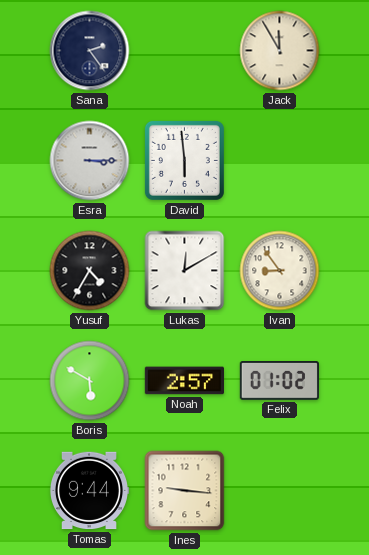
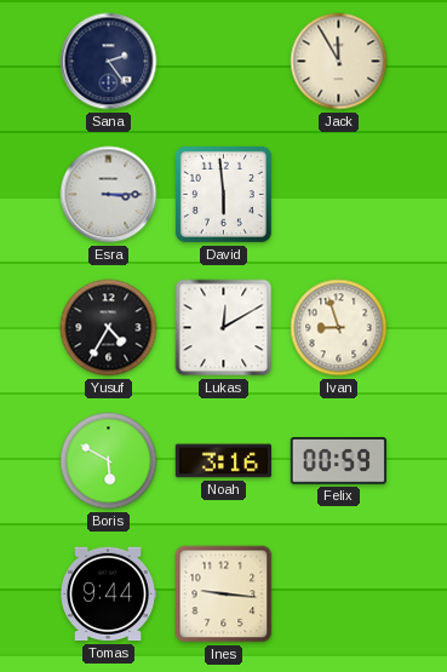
Ivan: 8:54 -> 8:57
Noah: 2:57 -> 3:16
Felix: 01:02 -> 00:59
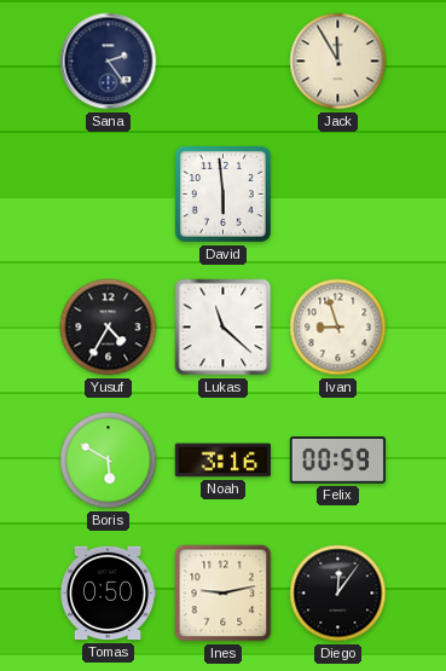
Esra: 3:15 -> none
Lukas: 12:10 -> 11:22
Tomas: 9:44 -> 0:50
Ines: 9:16 -> 9:13
Diego: none -> 12:06
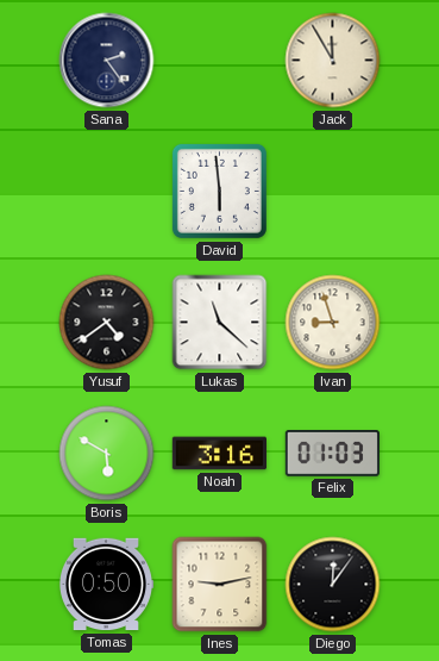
Yusuf: 4:35 -> 4:39
Felix: 00:59 -> 01:03
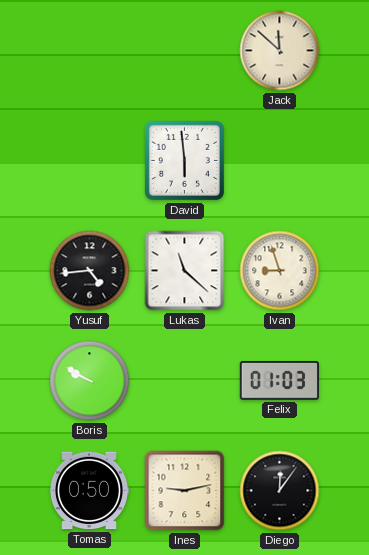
Sana: 2:24 -> none
Jack: 11:55 -> 11:52
Yusuf: 4:39 -> 4:44
Boris: 5:50 -> 9:50
Noah: 3:16 -> none
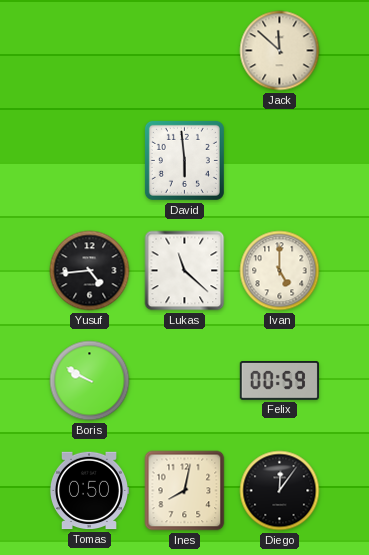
Ivan: 8:57 -> 5:00
Felix: 01:03 -> 00:59
Ines: 9:13 -> 8:02
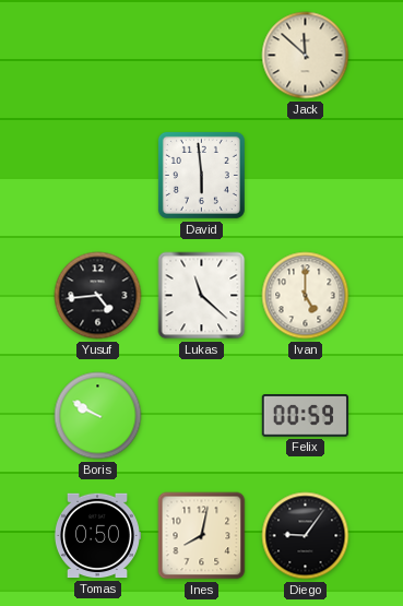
Diego: 12:06 -> 9:06
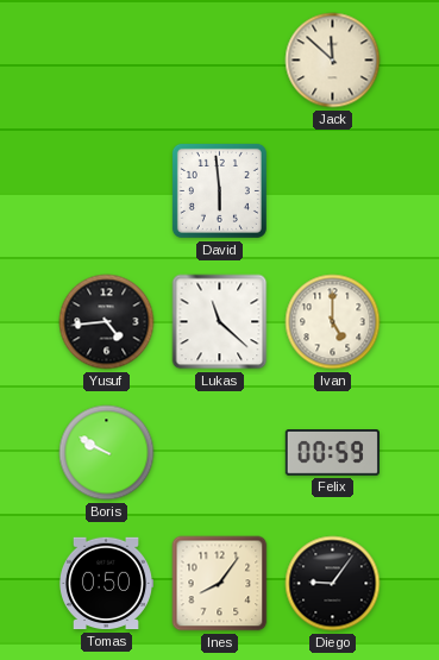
Ines: 8:02 -> 8:06
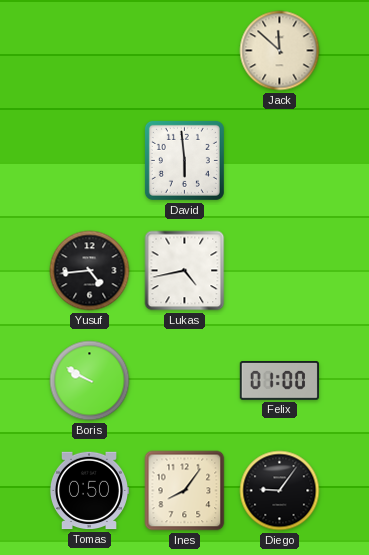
Lukas: 11:22 -> 4:43
Ivan: 5:00 -> none
Felix: 00:59 -> 01:00
